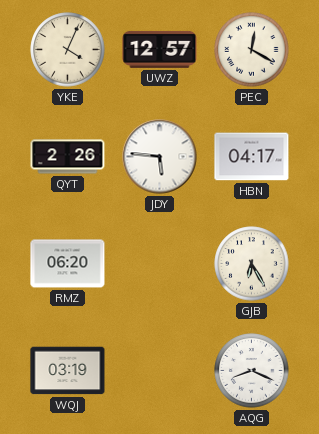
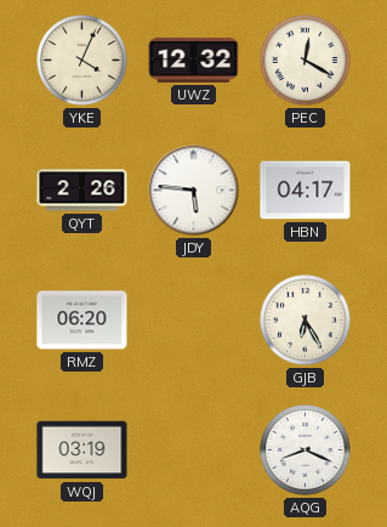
UWZ: 12:57 -> 12:32
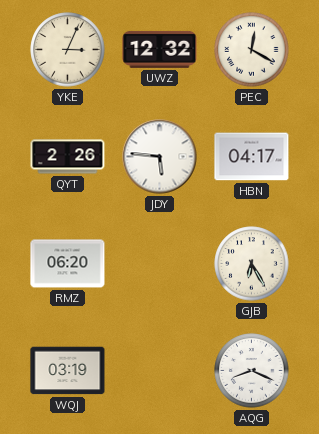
YKE: 4:04 -> 3:04
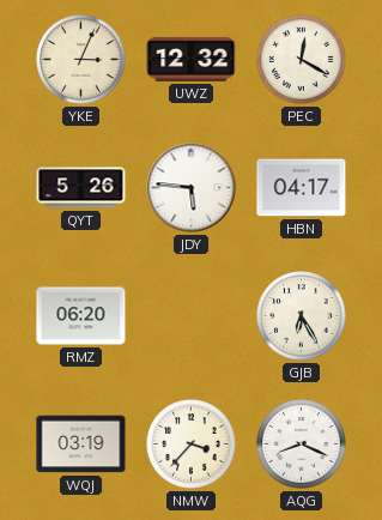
QYT: 2:26 -> 5:26
NMW: none -> 3:37
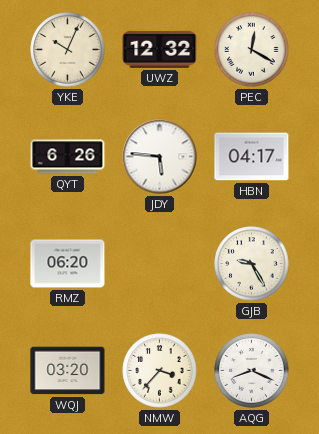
YKE: 3:04 -> 10:04
QYT: 5:26 -> 6:26
GJB: 6:25 -> 9:25
WQJ: 03:19 -> 03:20
